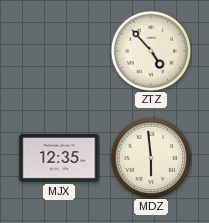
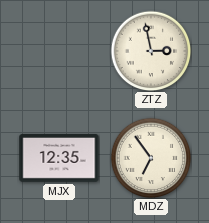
ZTZ: 4:53 -> 2:58
MDZ: 5:59 -> 6:54
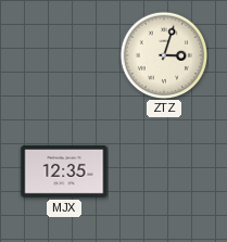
ZTZ: 2:58 -> 3:03
MDZ: 6:54 -> none
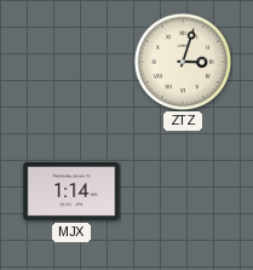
MJX: 12:35 -> 1:14
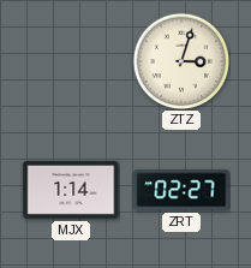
ZRT: none -> 02:27
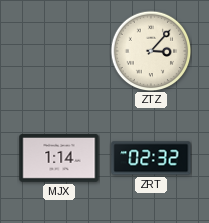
ZTZ: 3:03 -> 3:07
ZRT: 02:27 -> 02:32
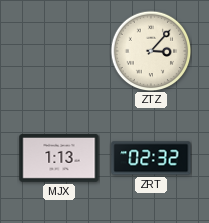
MJX: 1:14 -> 1:13
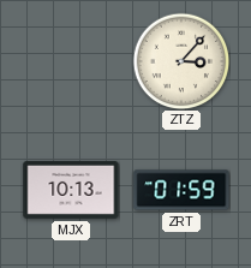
MJX: 1:13 -> 10:13
ZRT: 02:32 -> 01:59
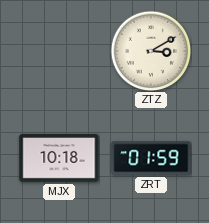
ZTZ: 3:07 -> 3:10
MJX: 10:13 -> 10:18
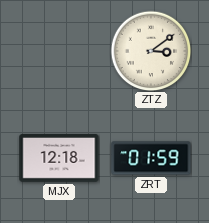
ZTZ: 3:10 -> 3:09
MJX: 10:18 -> 12:18
